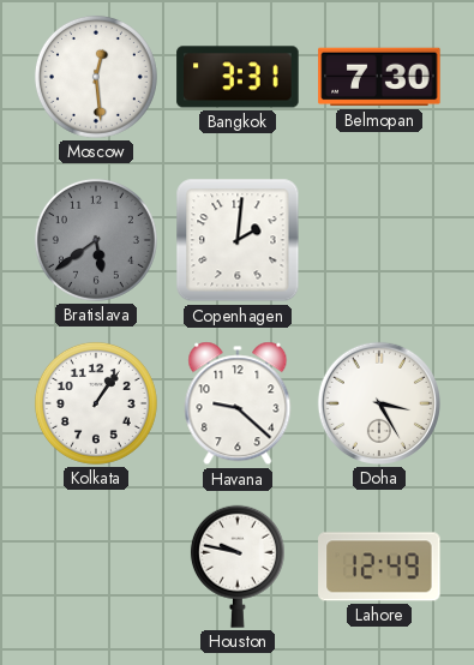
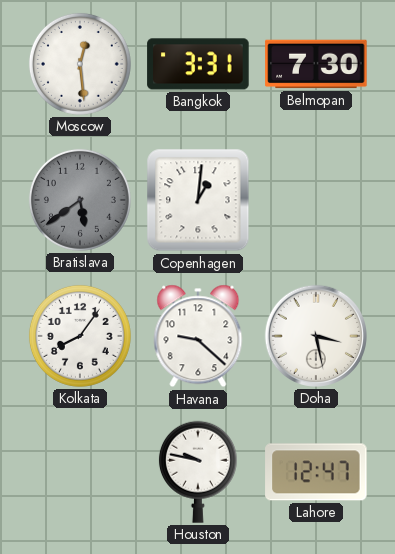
Copenhagen: 2:01 -> 1:01
Kolkata: 1:06 -> 8:06
Doha: 3:25 -> 3:28
Lahore: 12:49 -> 12:47
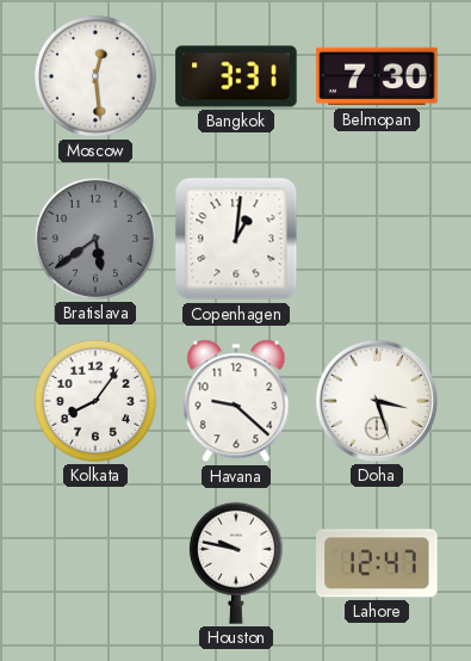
Doha: 3:28 -> 3:27
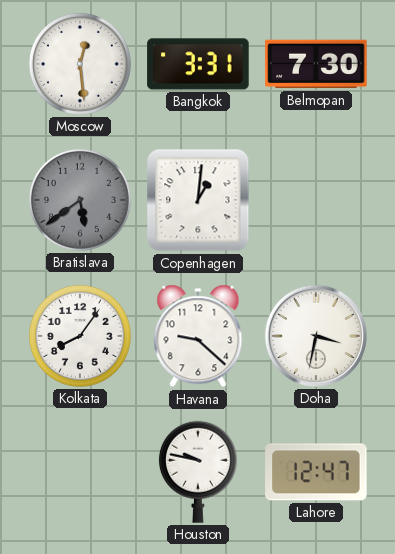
Doha: 3:27 -> 3:32
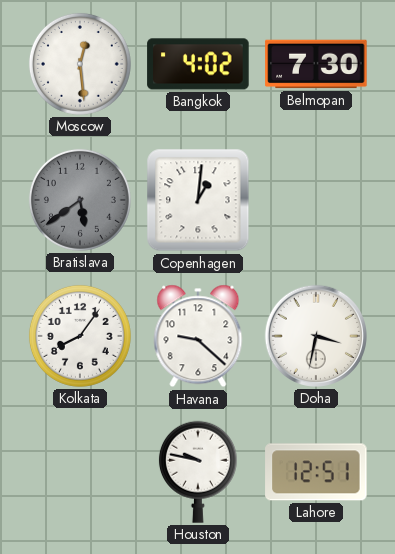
Bangkok: 3:31 -> 4:02
Lahore: 12:47 -> 12:51
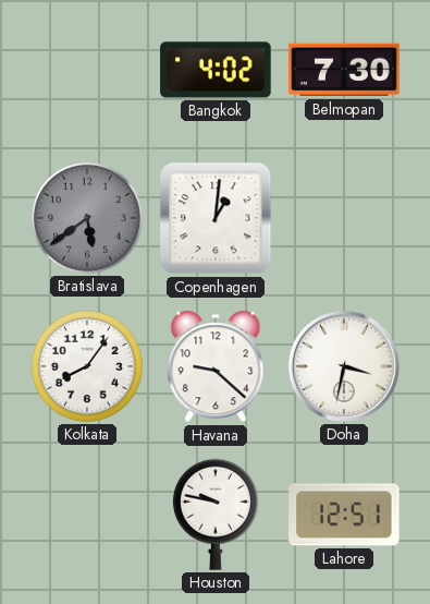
Moscow: 12:29 -> none
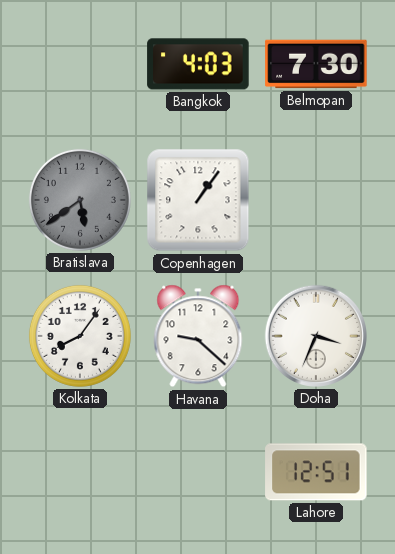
Bangkok: 4:02 -> 4:03
Copenhagen: 1:01 -> 1:06
Doha: 3:32 -> 3:34
Houston: 9:47 -> none
